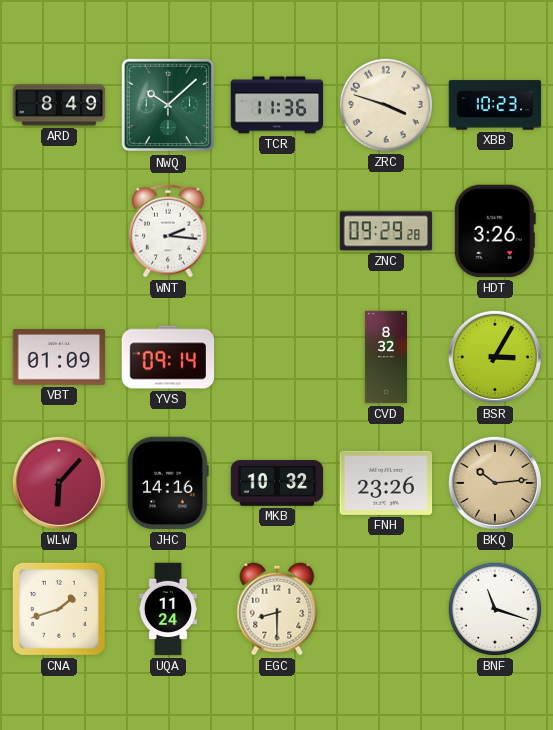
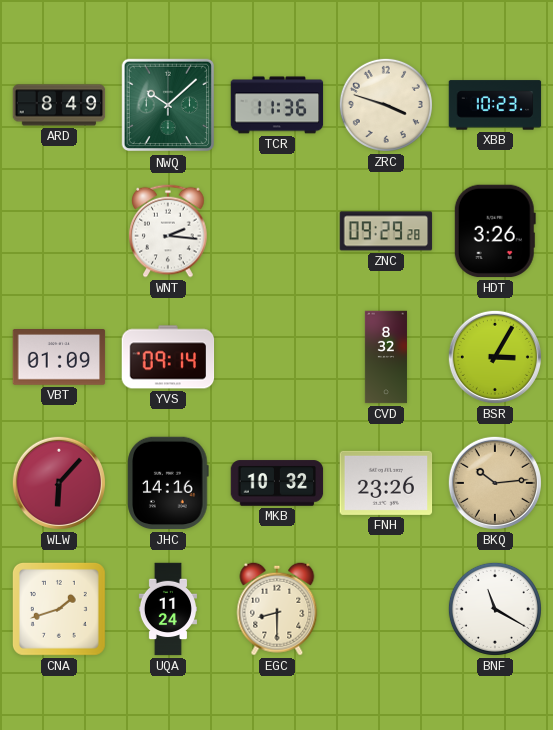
BNF: 11:18 -> 11:20
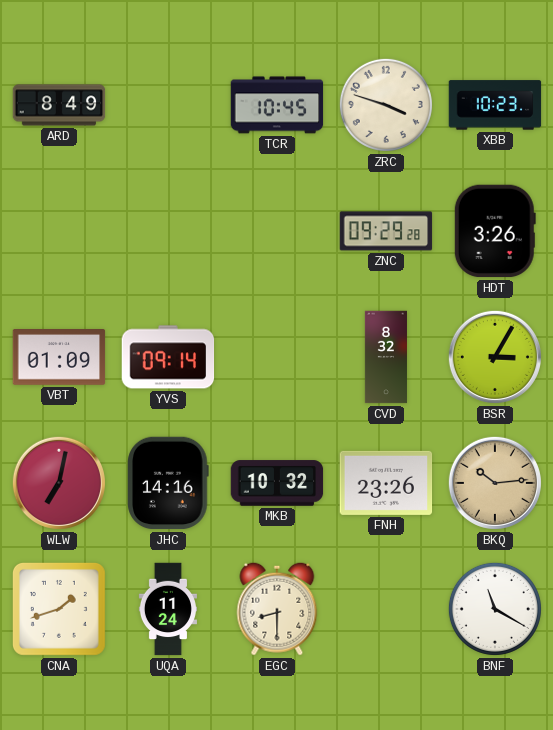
NWQ: 10:08 -> none
TCR: 11:36 -> 10:45
WNT: 2:16 -> none
WLW: 6:07 -> 7:02
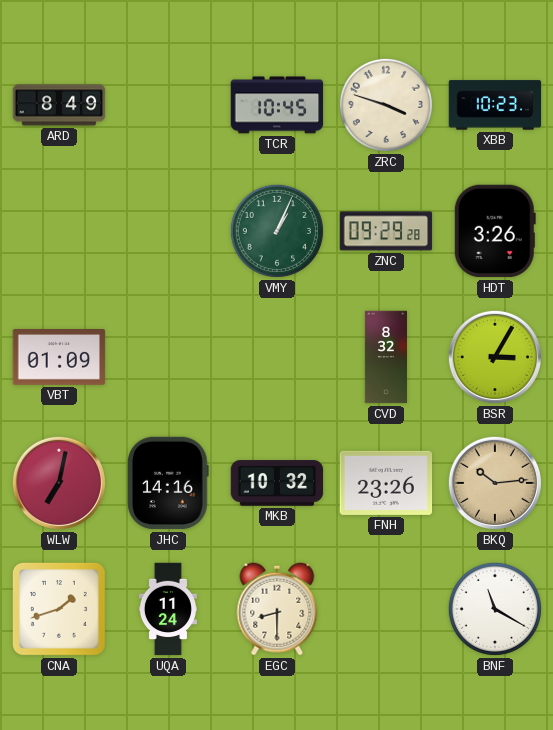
VMY: none -> 1:04
YVS: 09:14 -> none
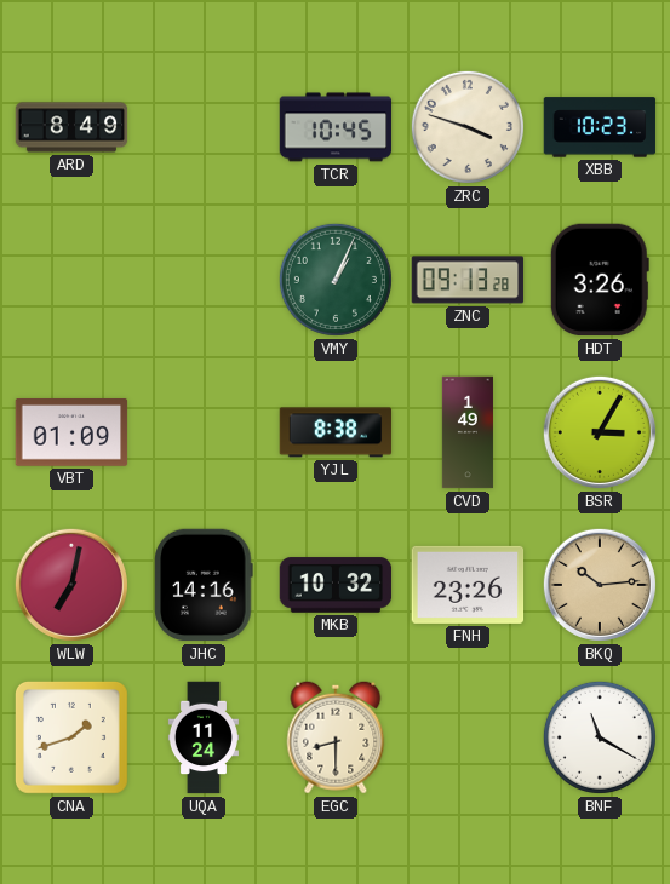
ZNC: 09:29 -> 09:13
YJL: none -> 8:38
CVD: 8:32 -> 1:49
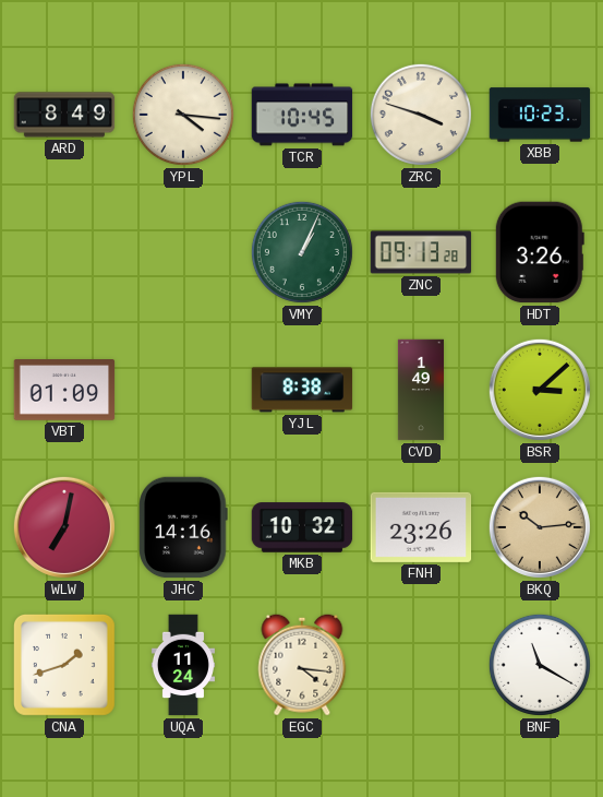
YPL: none -> 4:16
BSR: 3:05 -> 3:08
EGC: 8:30 -> 4:16
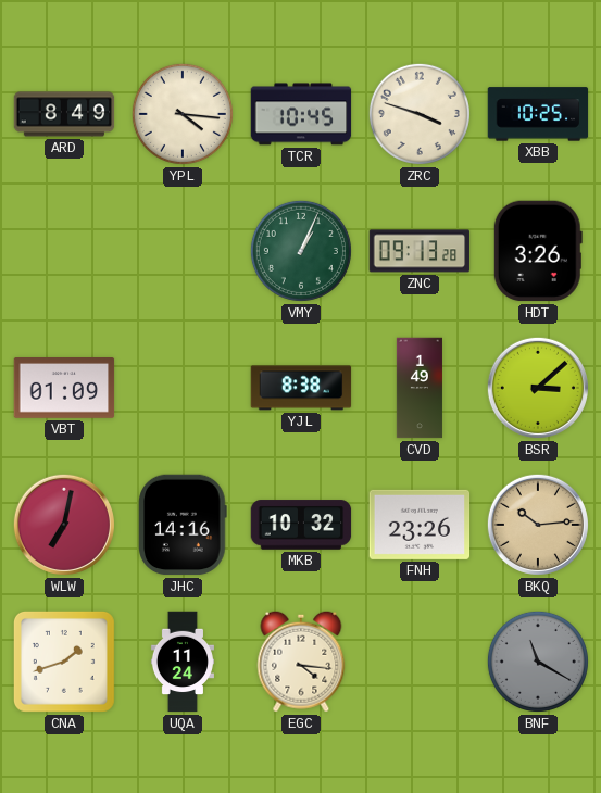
XBB: 10:23 -> 10:25
BNF dial: white -> grey
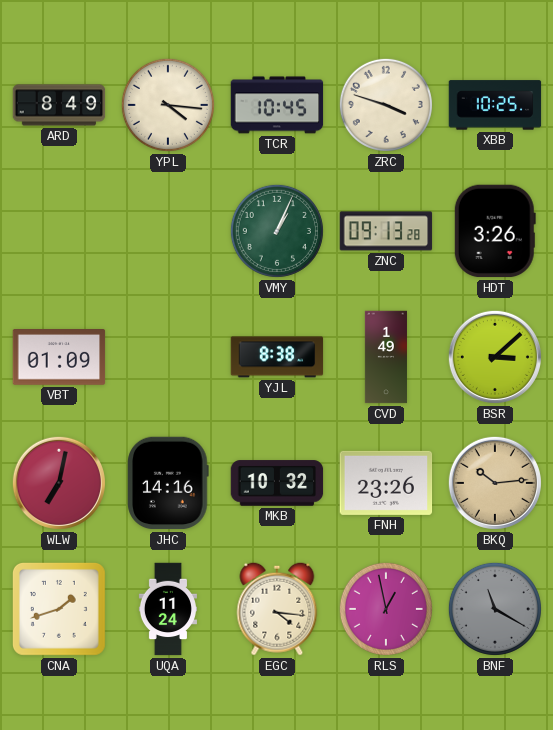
RLS: none -> 12:58
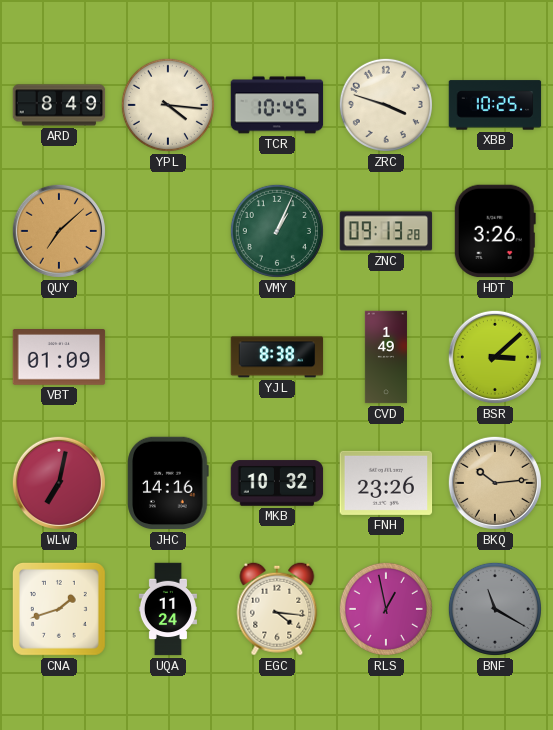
QUY: none -> 7:08
